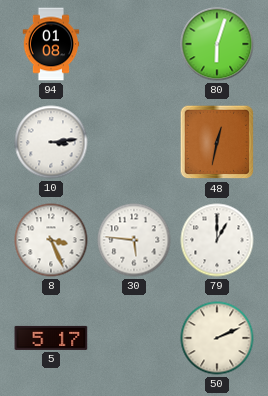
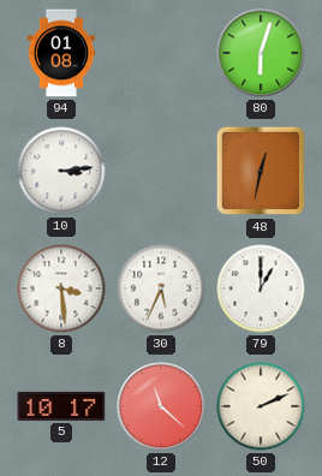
8: 3:26 -> 3:29
30: 5:46 -> 5:34
5: 5:17 -> 10:17
12: none -> 11:22
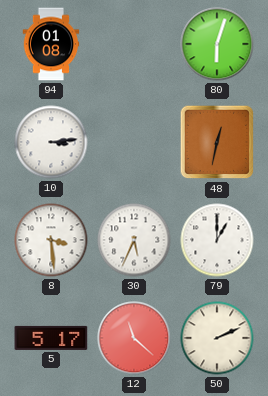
5: 10:17 -> 5:17
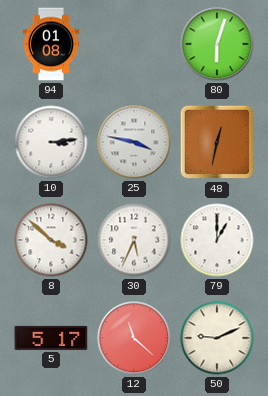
25: none -> 3:47
8: 3:29 -> 3:52
50: 2:11 -> 9:11
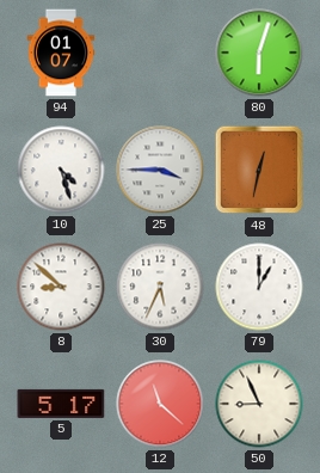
94: 01:08 -> 01:07
10: 3:14 -> 4:27
25: 3:47 -> 3:45
8: 3:52 -> 8:52
50: 9:11 -> 8:56
